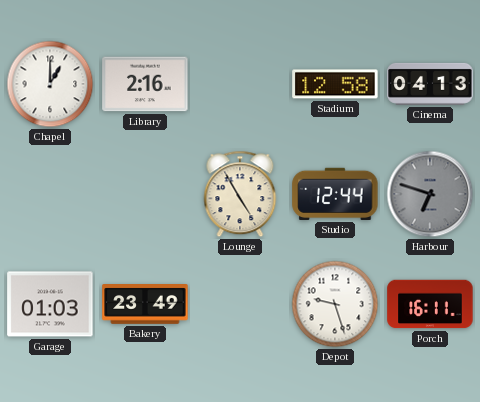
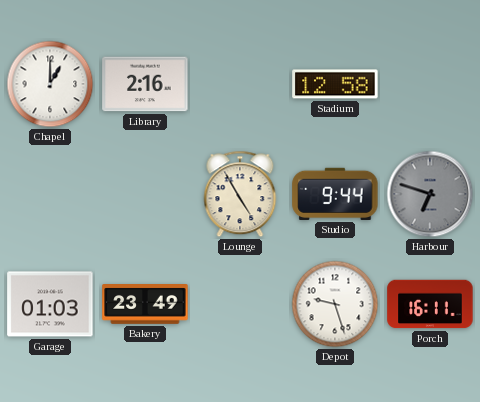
Cinema: 04:13 -> none
Studio: 12:44 -> 9:44
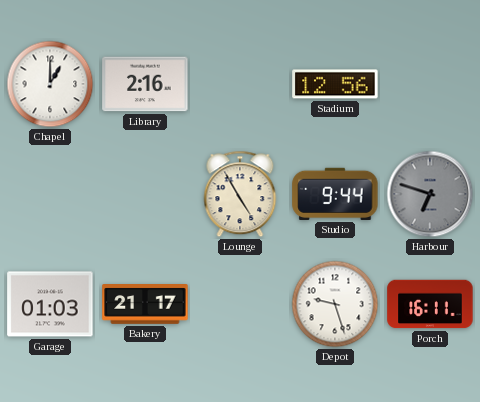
Stadium: 12:58 -> 12:56
Bakery: 23:49 -> 21:17
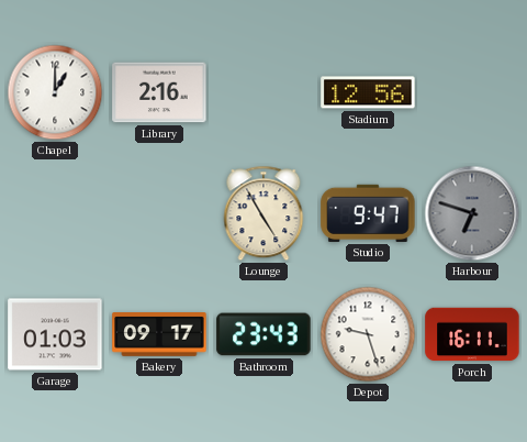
Studio: 9:44 -> 9:47
Bakery: 21:17 -> 09:17
Bathroom: none -> 23:43
